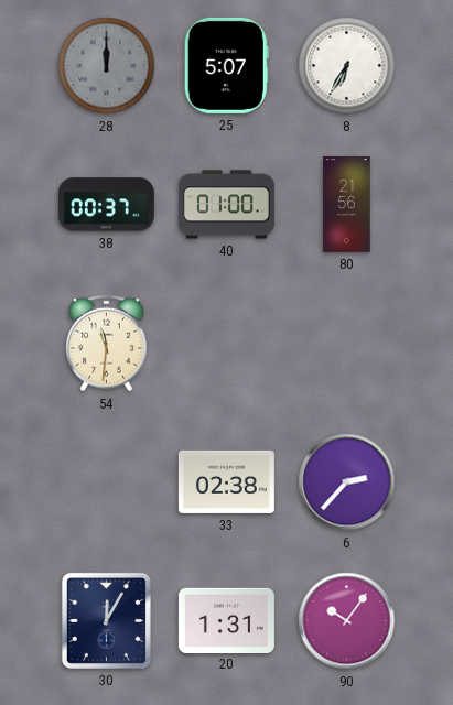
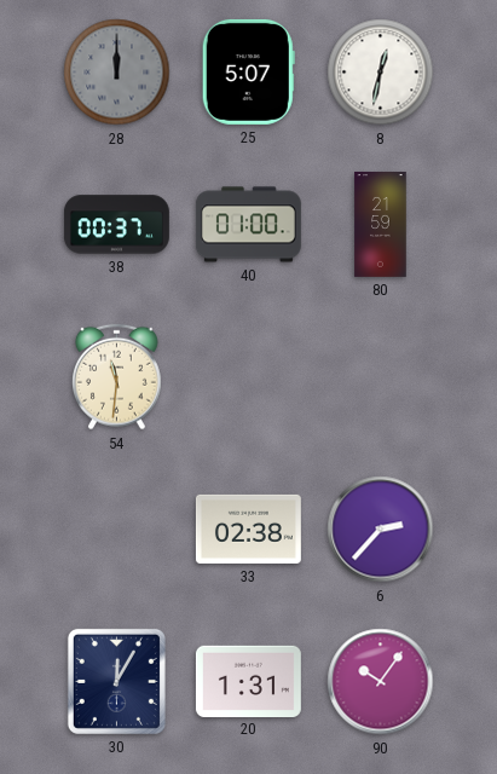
8: 6:35 -> 12:32
80: 21:56 -> 21:59
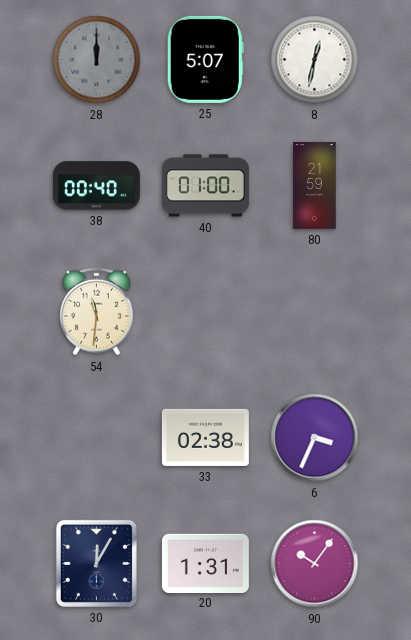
38: 00:37 -> 00:40
6: 2:37 -> 3:34
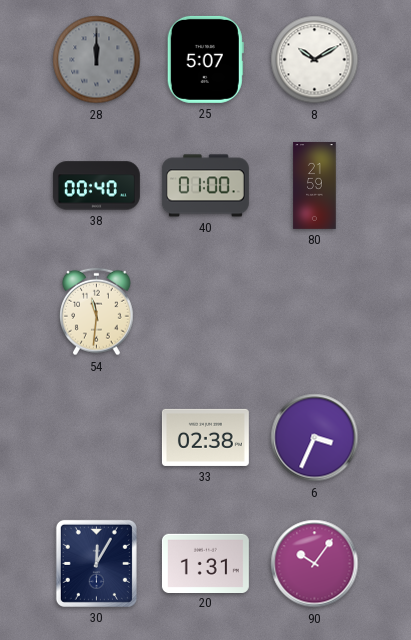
8: 12:32 -> 10:10
